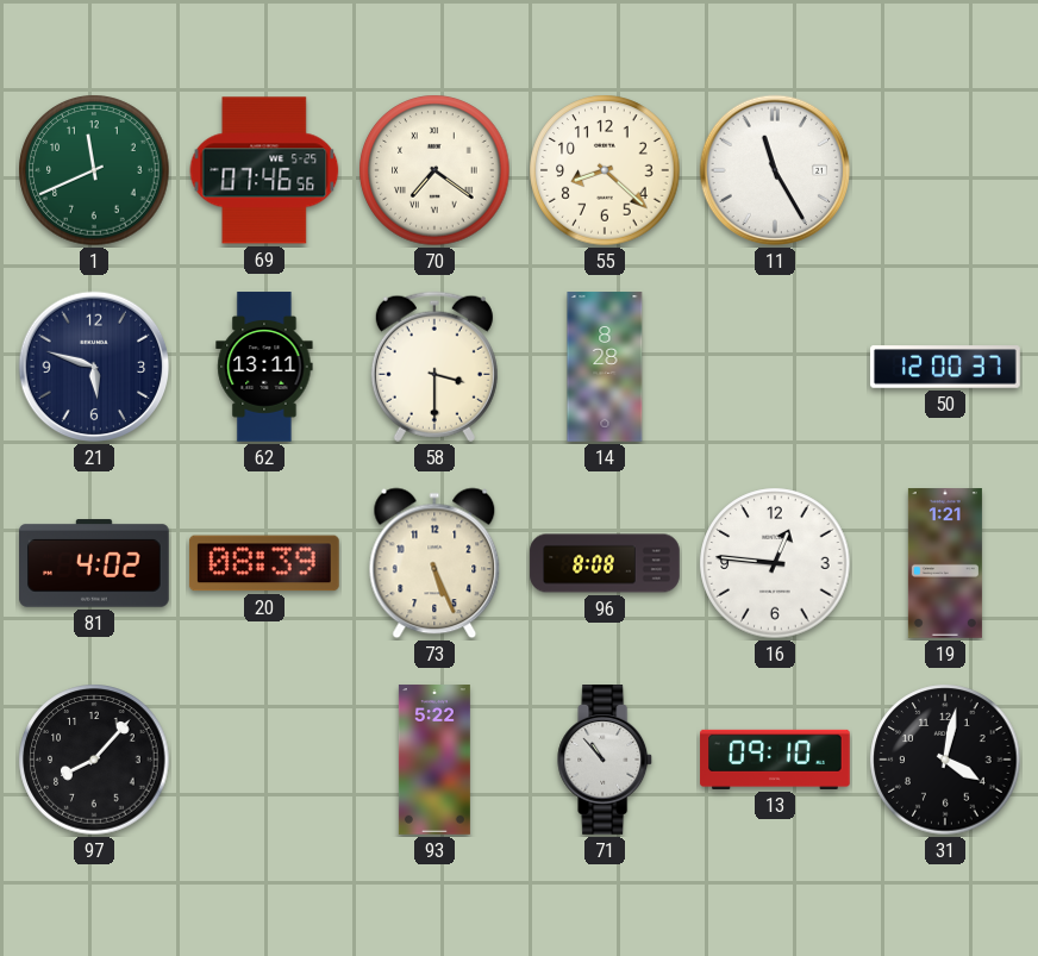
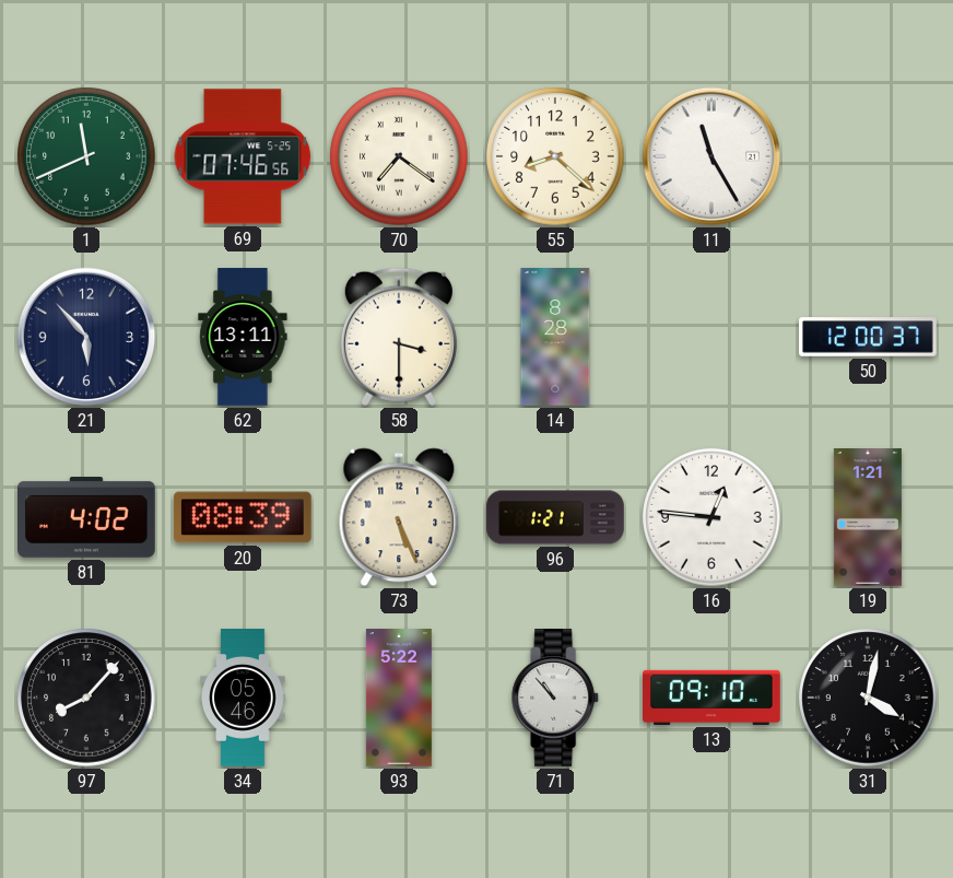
21: 5:48 -> 5:53
96: 8:08 -> 1:21
34: none -> 05:46
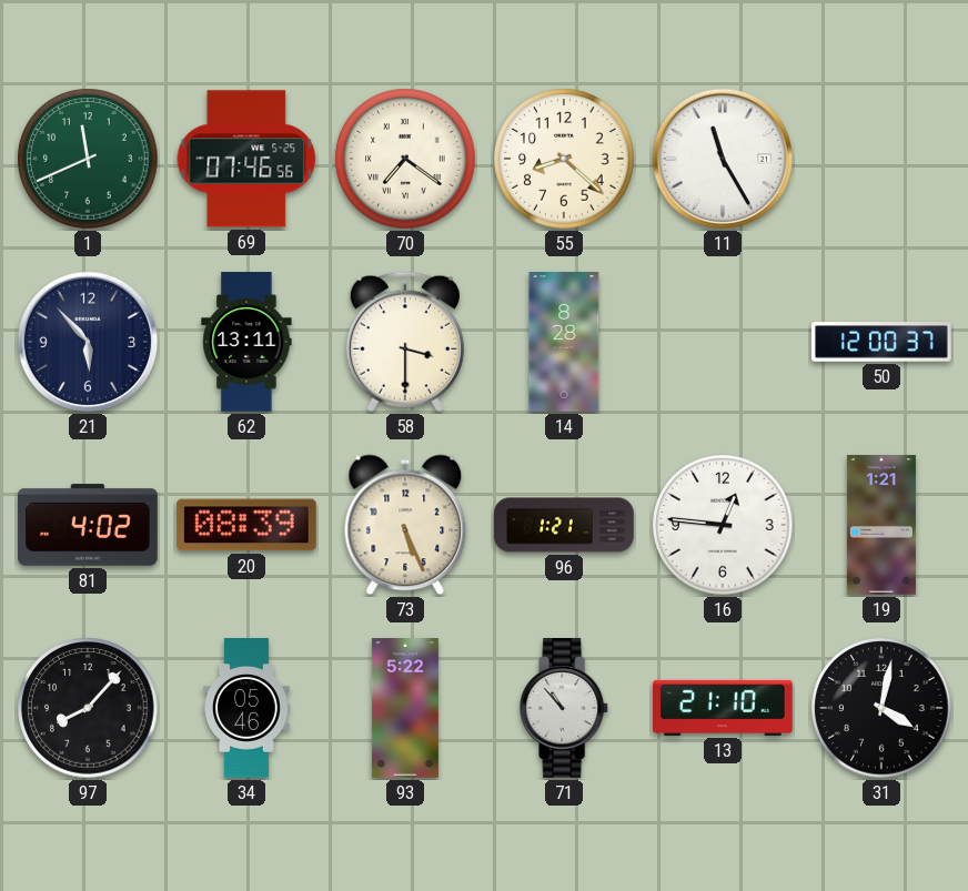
13: 09:10 -> 21:10
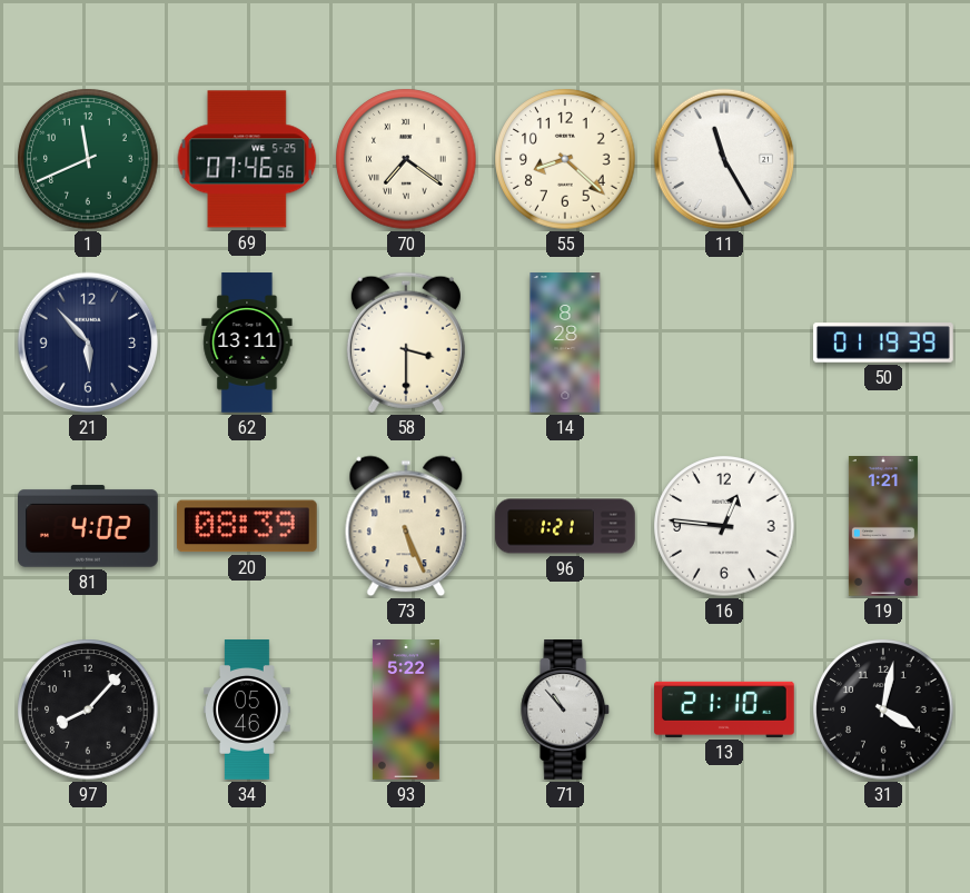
50: 12:00 -> 01:19
